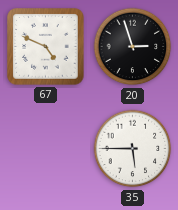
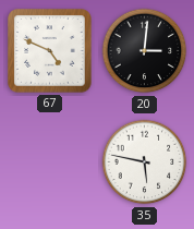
20: 2:57 -> 3:01
35: 5:45 -> 5:47
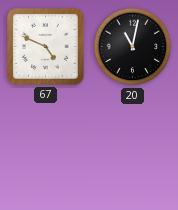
20: 3:01 -> 11:02
35: 5:47 -> none
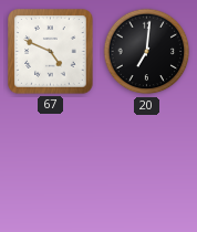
20: 11:02 -> 7:01
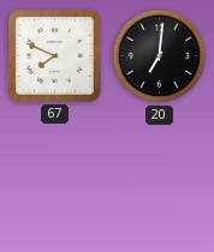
67: 4:49 -> 7:49
